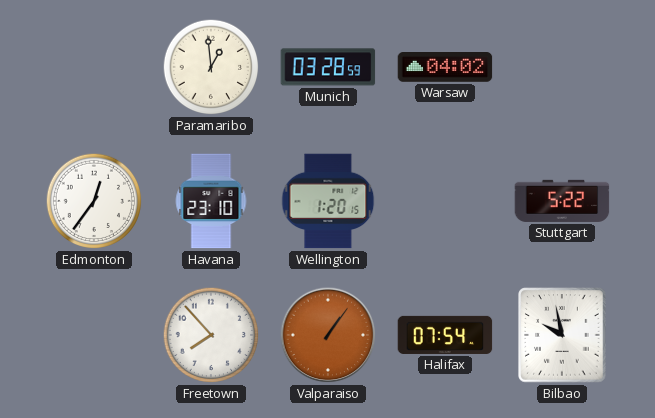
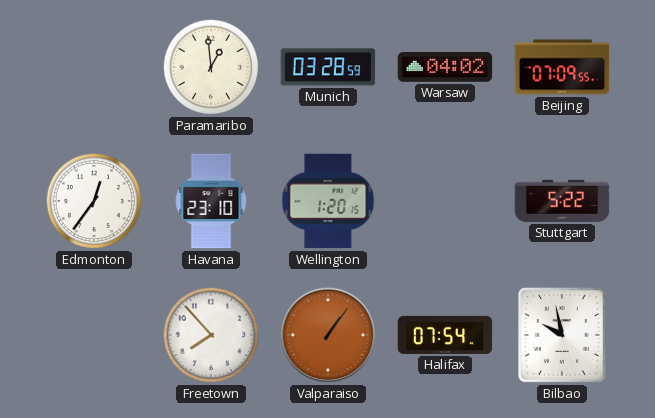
Beijing: none -> 07:09
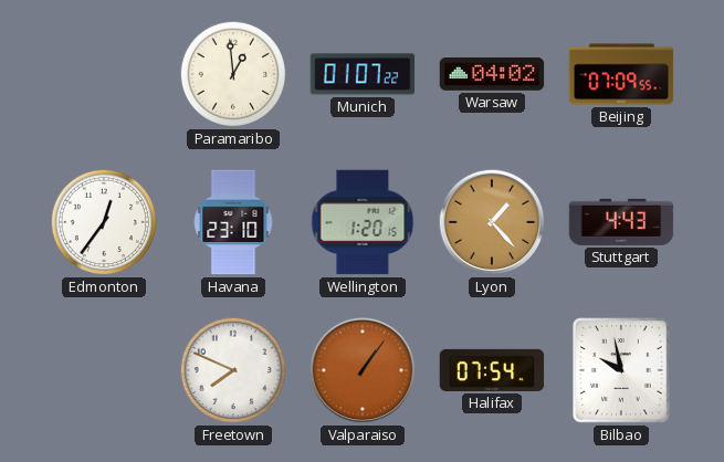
Munich: 03:28 -> 01:07
Lyon: none -> 1:23
Stuttgart: 5:22 -> 4:43
Freetown: 7:53 -> 7:49
